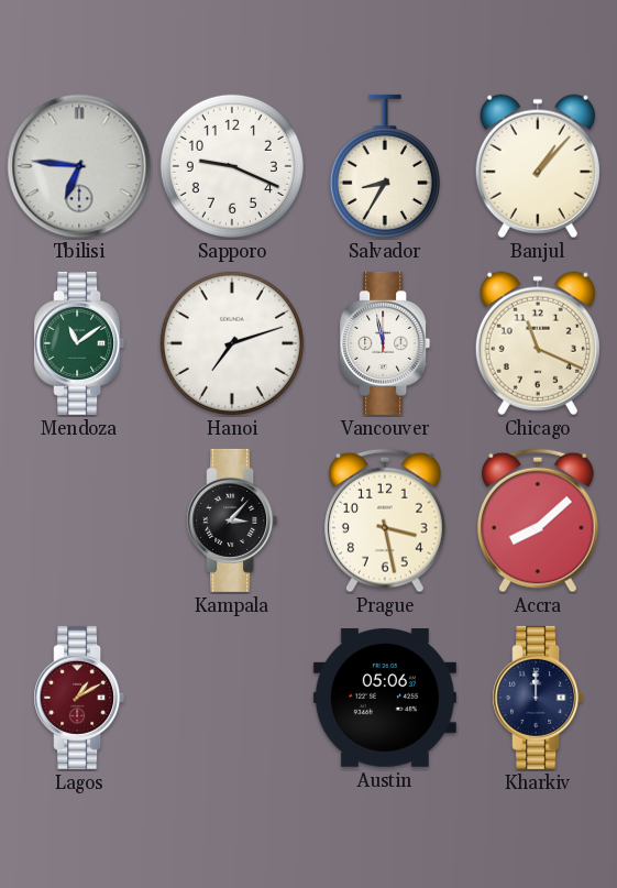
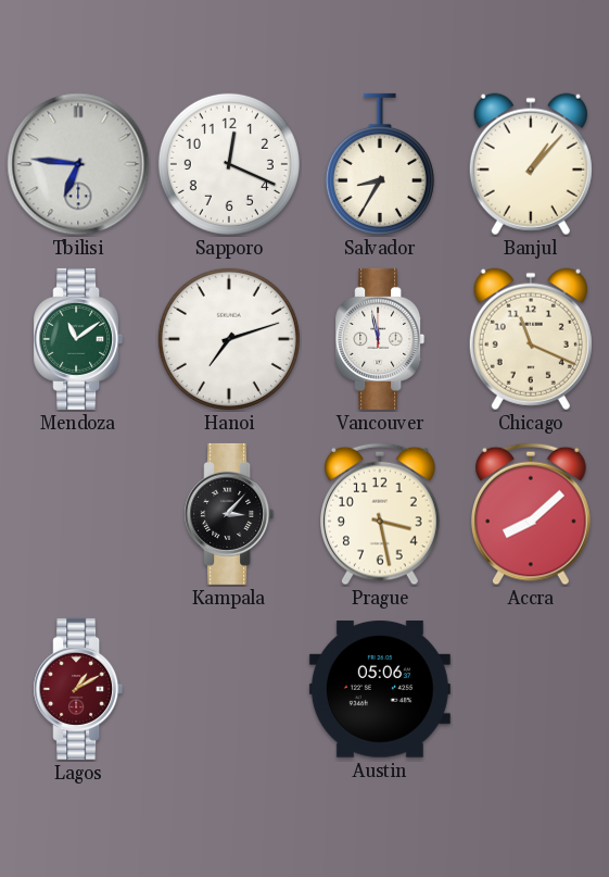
Sapporo: 9:19 -> 12:19
Kharkiv: 12:00 -> none
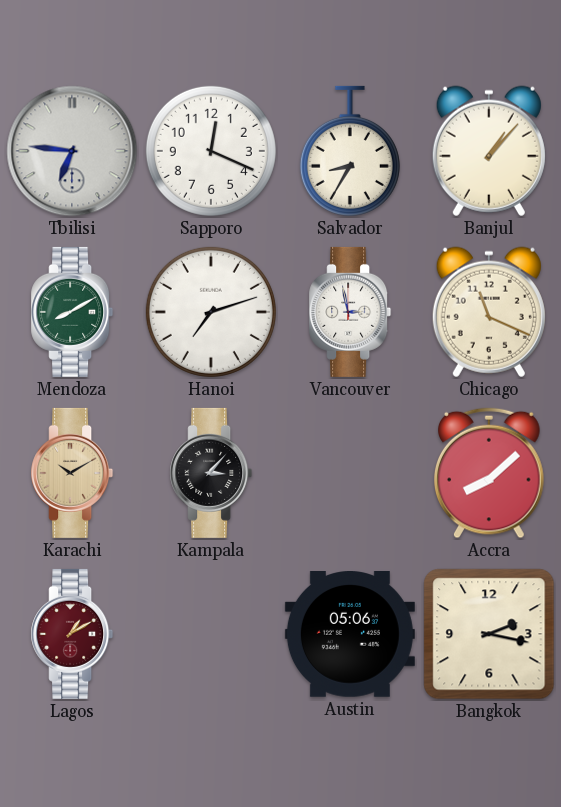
Mendoza: 11:09 -> 8:10
Vancouver: 11:58 -> 2:58
Karachi: none -> 10:10
Prague: 3:28 -> none
Bangkok: none -> 2:17
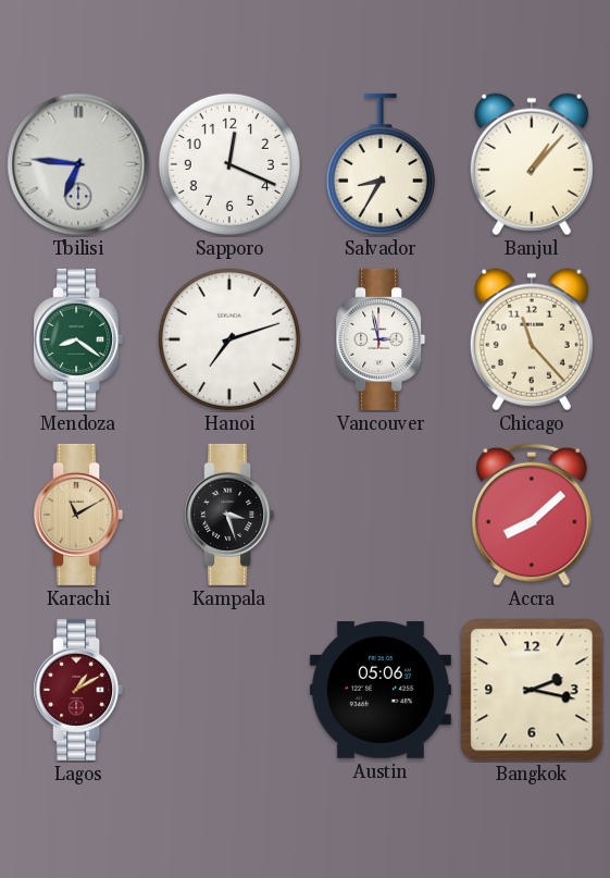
Mendoza: 8:10 -> 8:21
Chicago: 11:19 -> 11:23
Karachi: 10:10 -> 11:10
Kampala: 3:07 -> 3:27
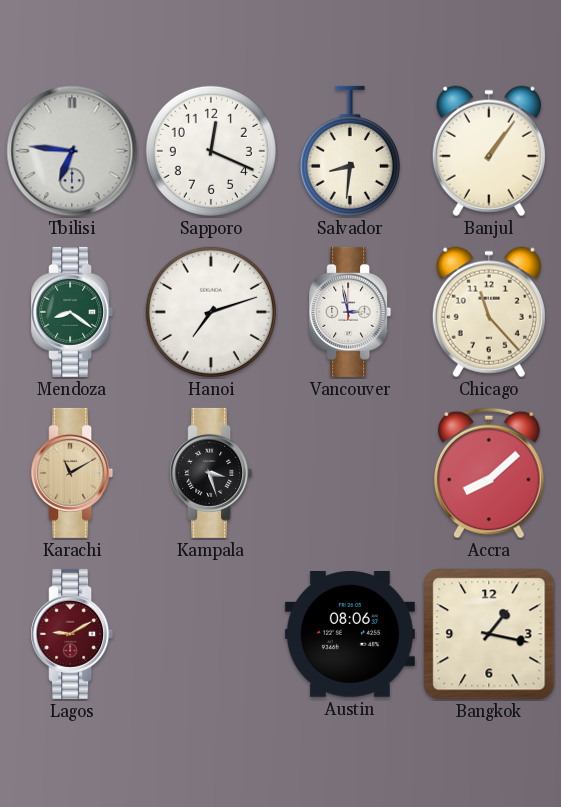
Salvador: 8:35 -> 8:31
Banjul: 1:07 -> 1:06
Lagos: 1:10 -> 9:10
Austin: 05:06 -> 08:06
Bangkok: 2:17 -> 1:17
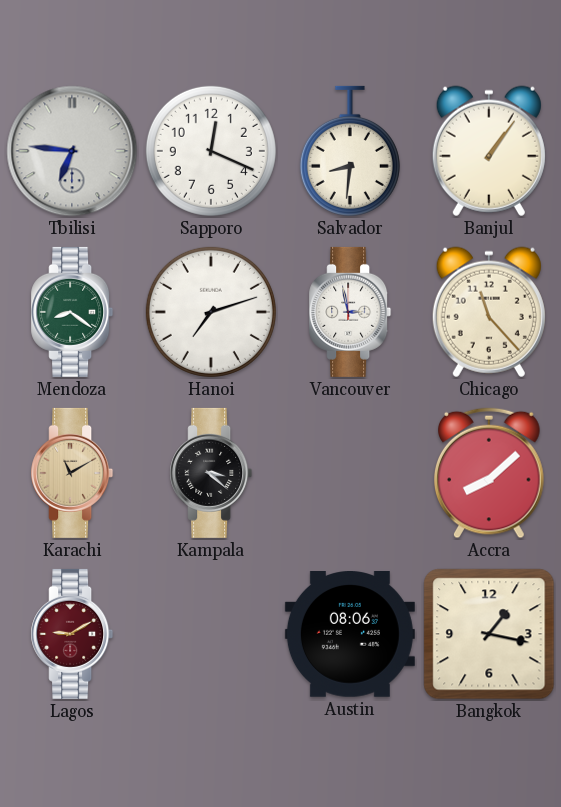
Kampala: 3:27 -> 3:22
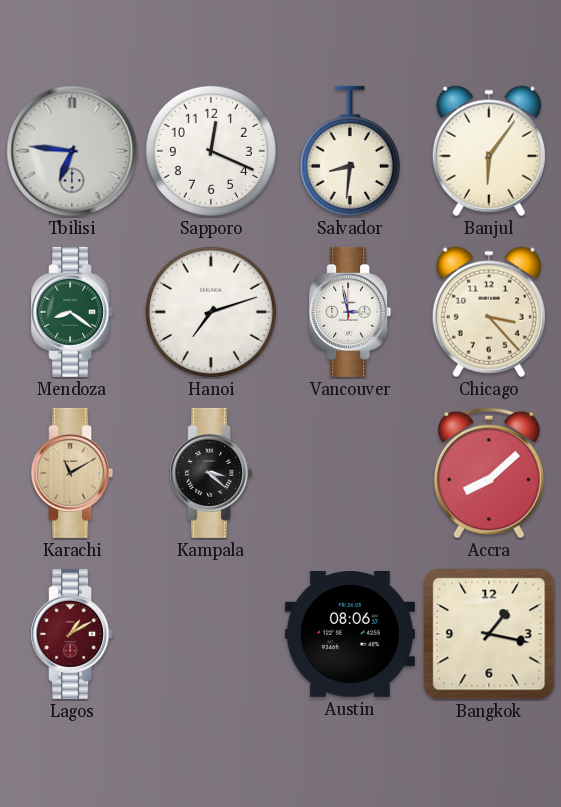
Banjul: 1:06 -> 6:06
Chicago: 11:23 -> 3:23
Lagos: 9:10 -> 1:10
